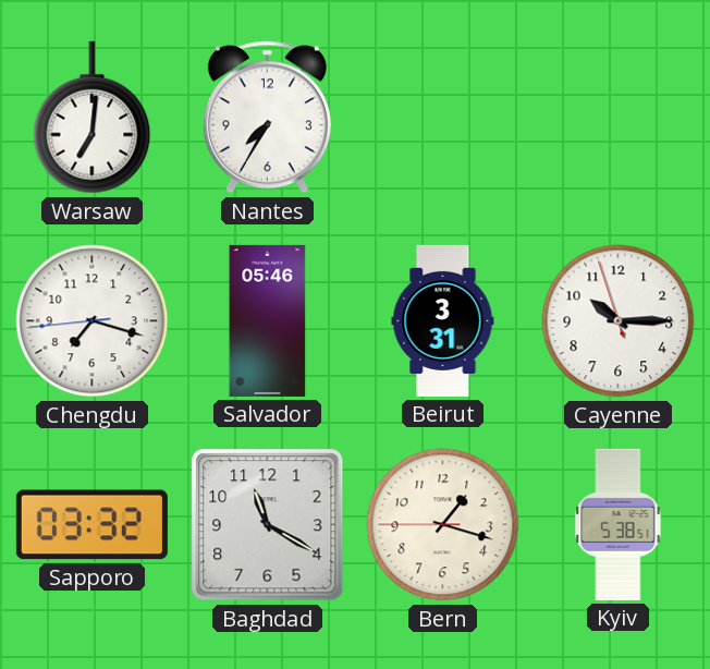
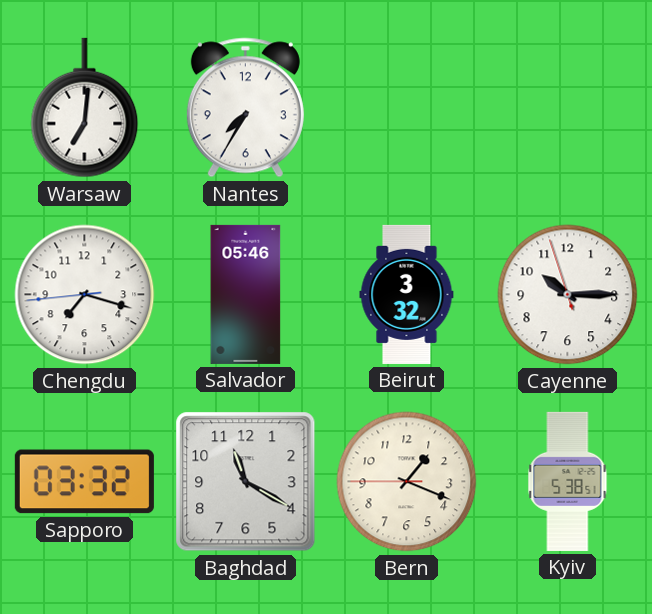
Beirut: 3:31 -> 3:32
Bern: 1:17 -> 1:18
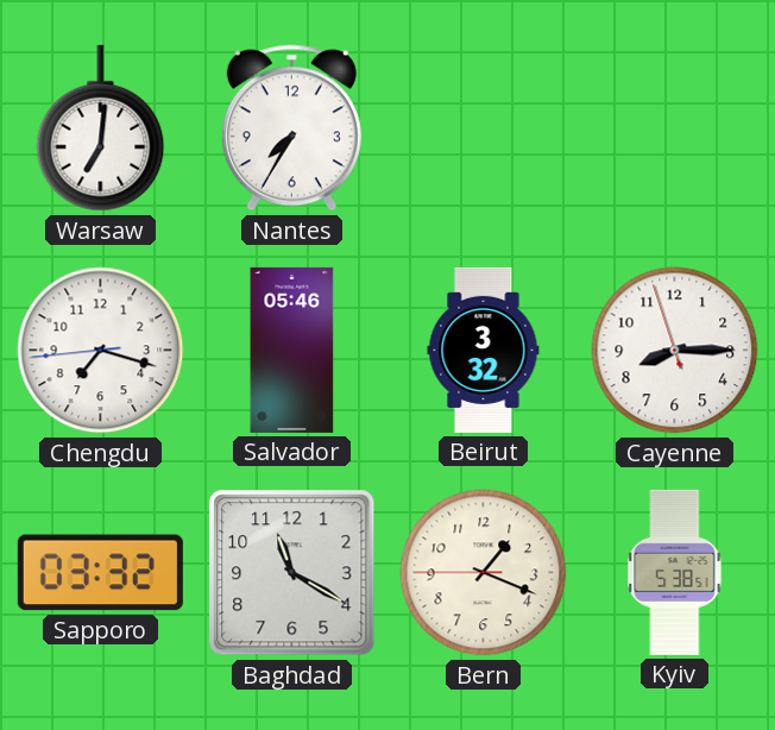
Cayenne: 10:14 -> 8:14
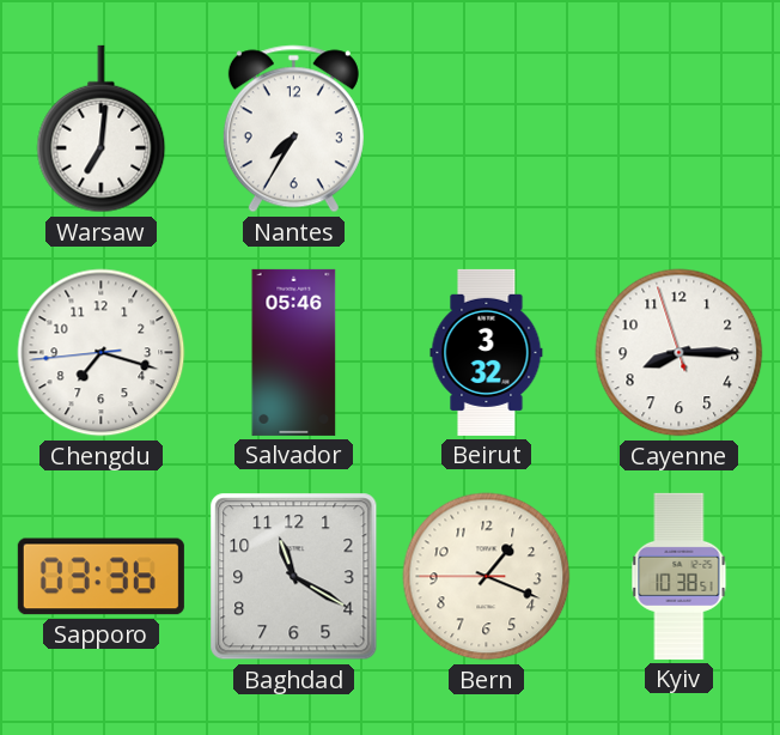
Sapporo: 03:32 -> 03:36
Kyiv: 5:38 -> 10:38
